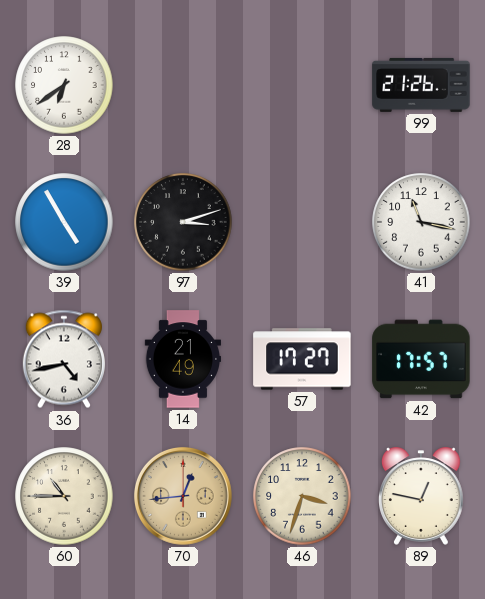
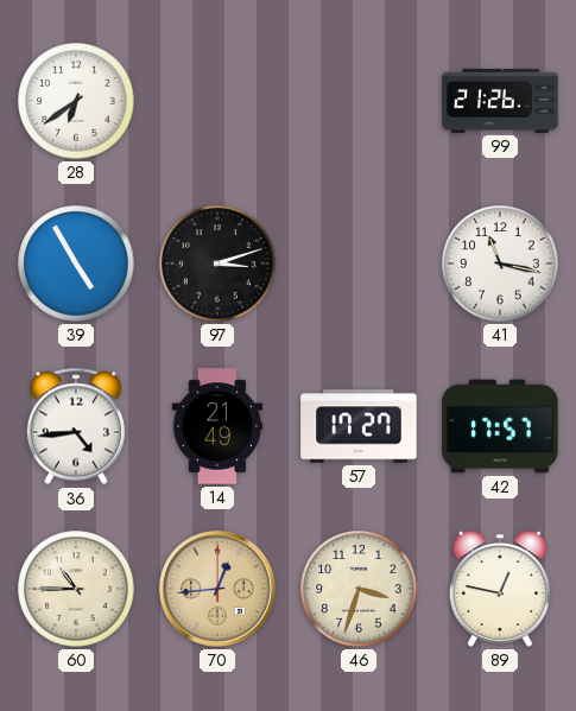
36: 4:43 -> 4:44
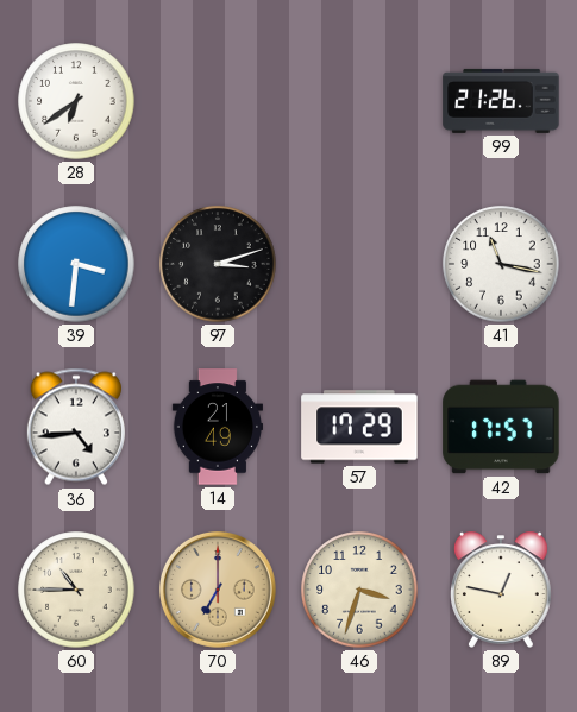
39: 4:55 -> 3:31
57: 17:27 -> 17:29
70: 12:44 -> 7:00
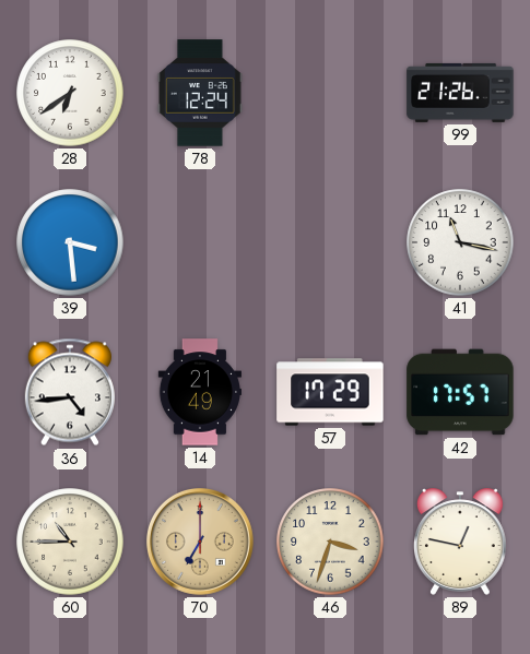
78: none -> 12:24
39: 3:31 -> 3:29
97: 3:12 -> none
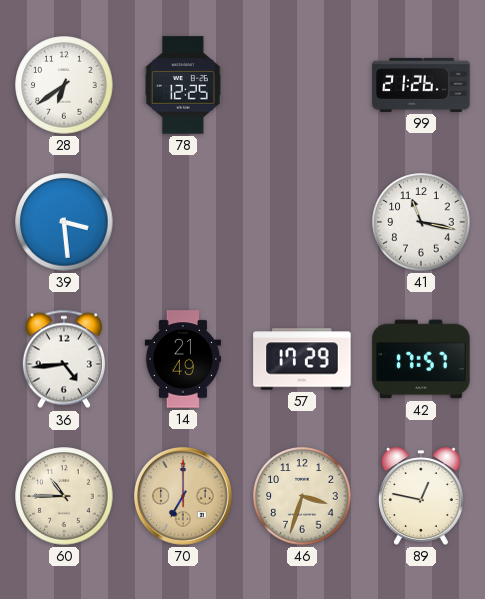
78: 12:24 -> 12:25
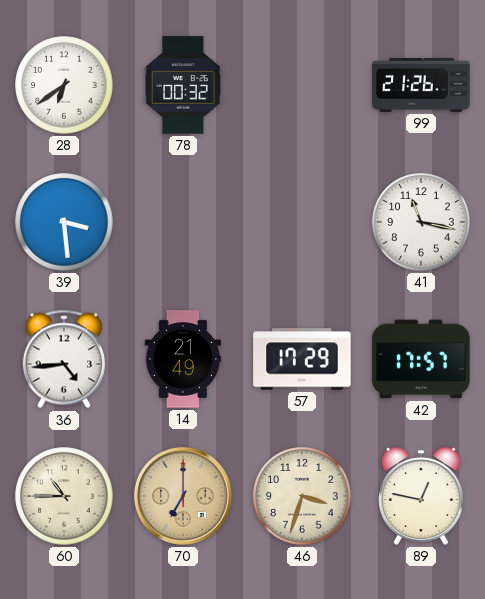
78: 12:25 -> 00:32
